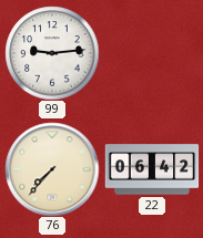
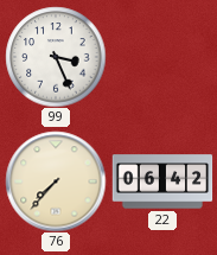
99: 9:14 -> 3:26
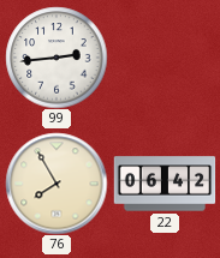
99: 3:26 -> 2:44
76: 7:37 -> 7:55
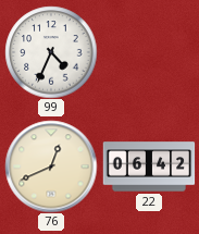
99: 2:44 -> 4:34
76: 7:55 -> 12:41
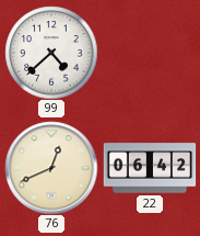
99: 4:34 -> 4:38
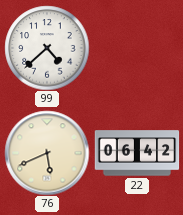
76: 12:41 -> 5:41
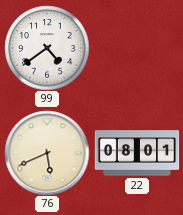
99: 4:38 -> 4:39
22: 06:42 -> 08:01
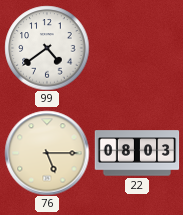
76: 5:41 -> 5:15
22: 08:01 -> 08:03
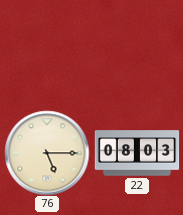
99: 4:39 -> none
